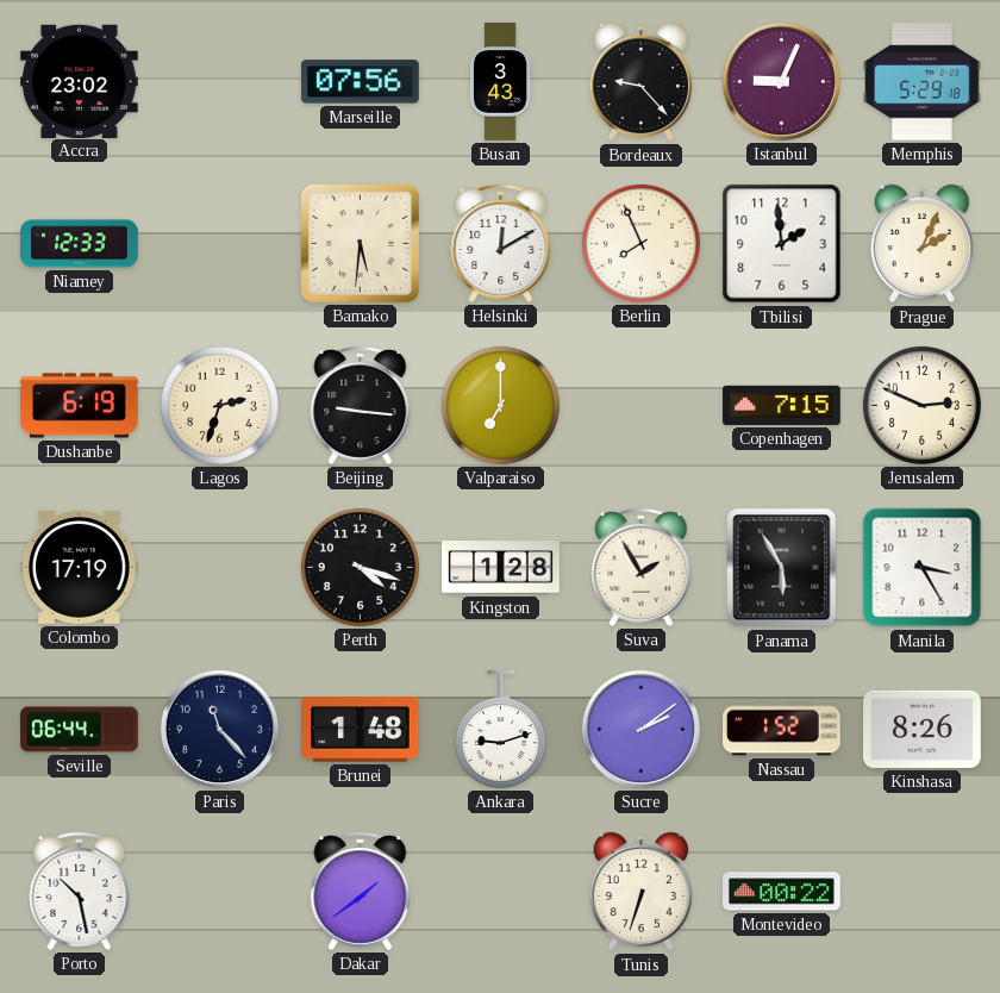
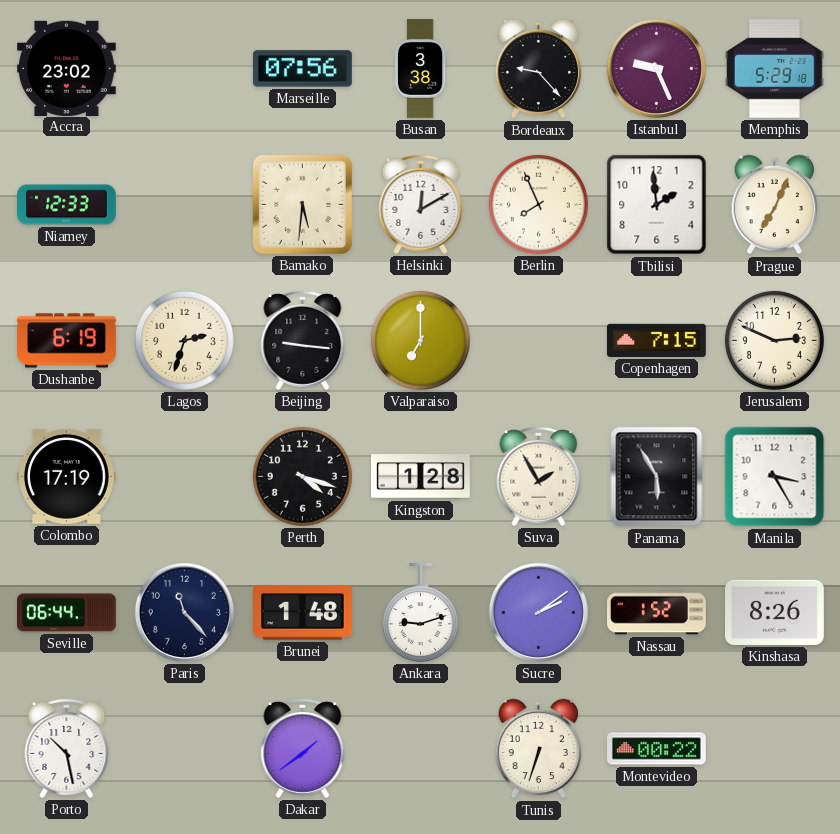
Busan: 3:43 -> 3:38
Istanbul: 9:04 -> 9:26
Prague: 2:04 -> 7:04
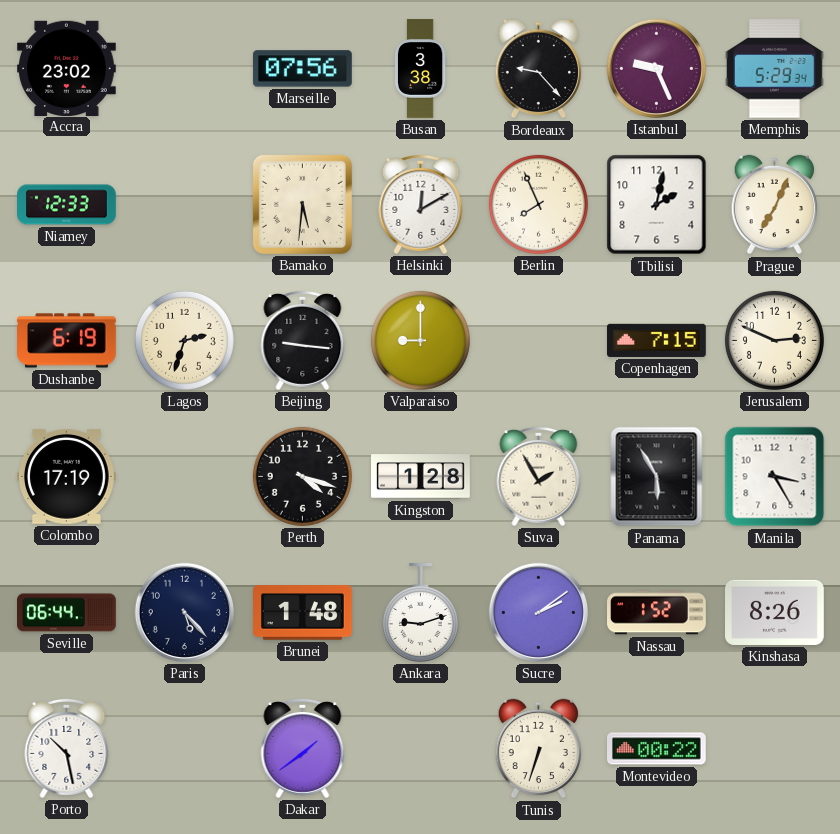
Memphis: 5:29:18 -> 5:29:34
Tbilisi: 1:59 -> 2:02
Valparaiso: 7:00 -> 9:00
Paris: 11:23 -> 5:23
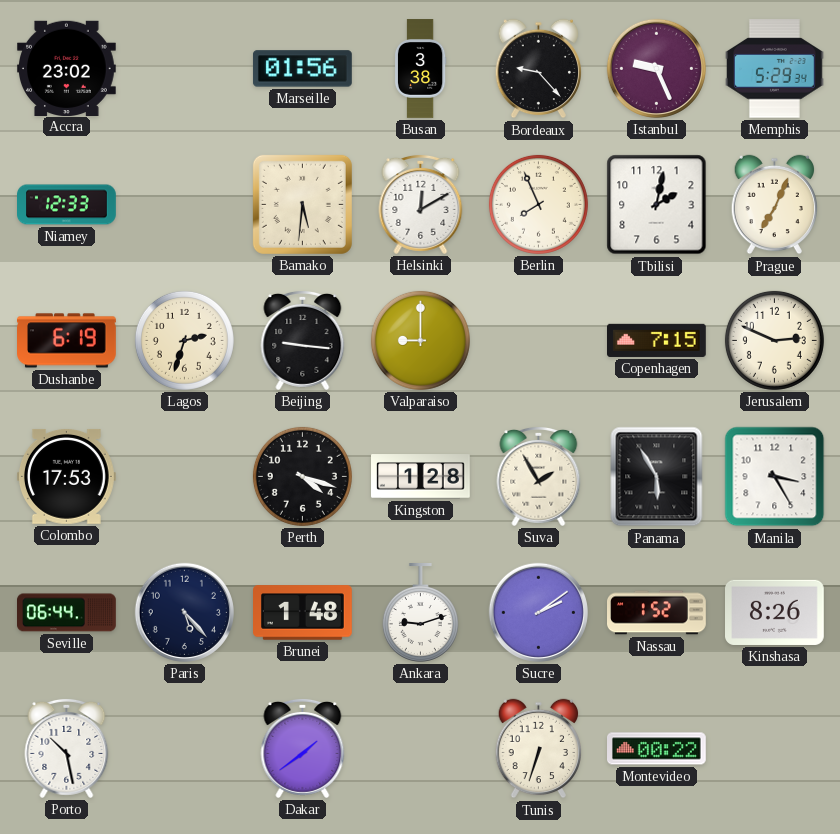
Marseille: 07:56 -> 01:56
Colombo: 17:19 -> 17:53
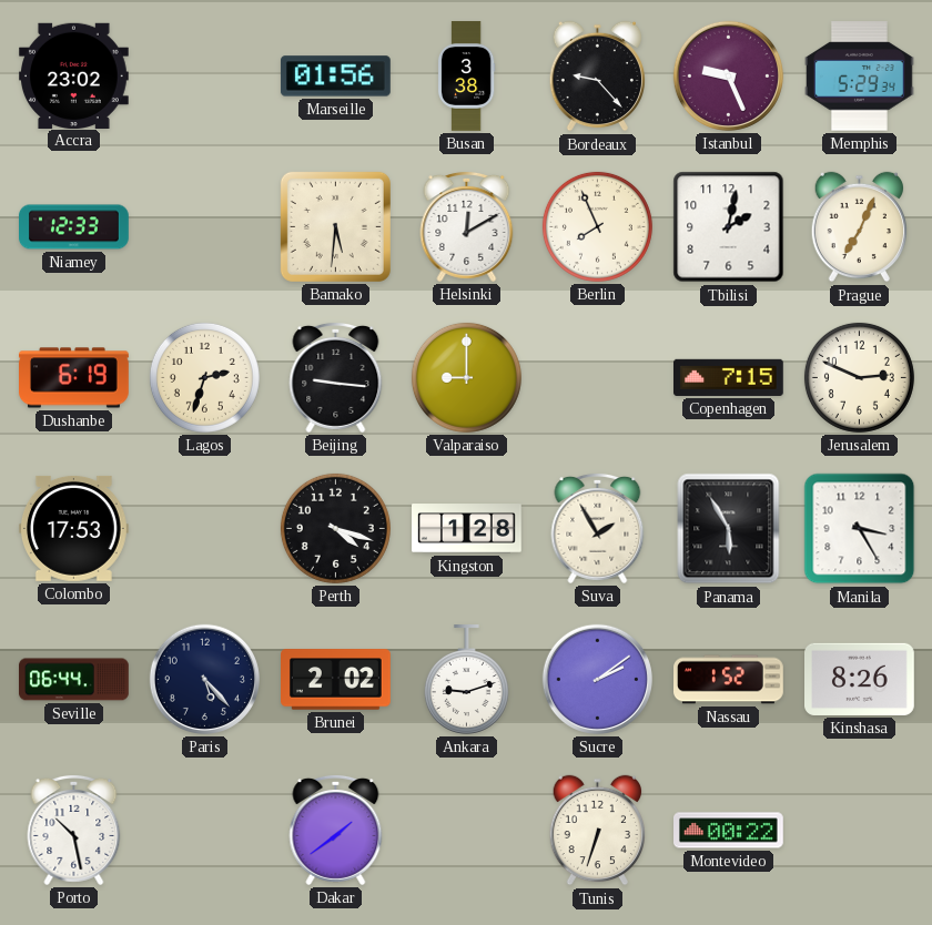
Brunei: 1:48 -> 2:02
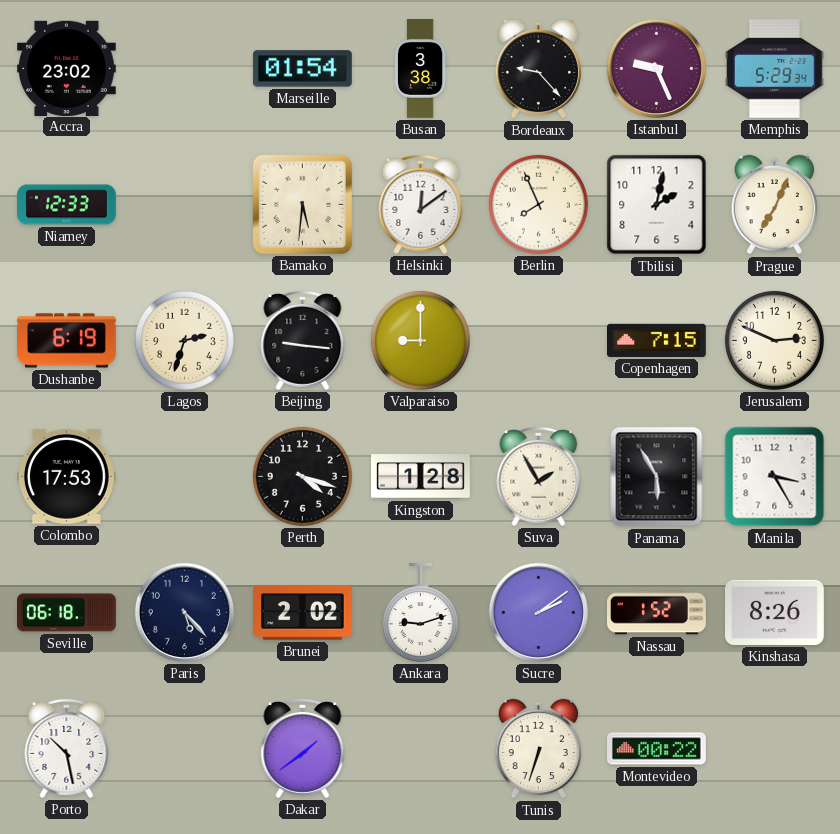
Marseille: 01:56 -> 01:54
Helsinki: 12:10 -> 12:09
Seville: 06:44 -> 06:18
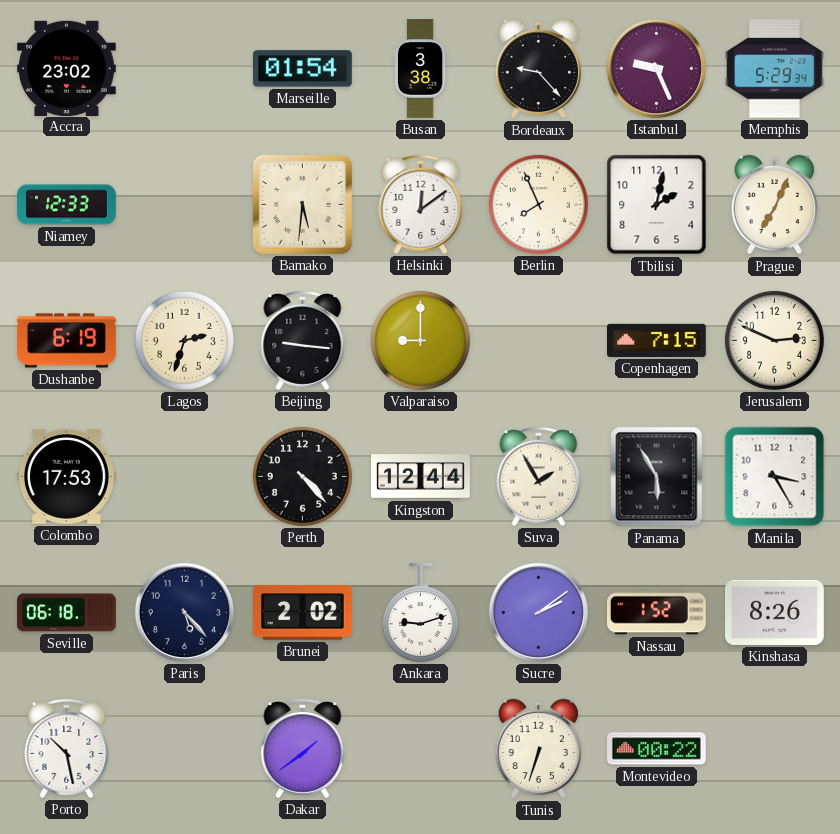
Perth: 4:18 -> 4:23
Kingston: 1:28 -> 12:44
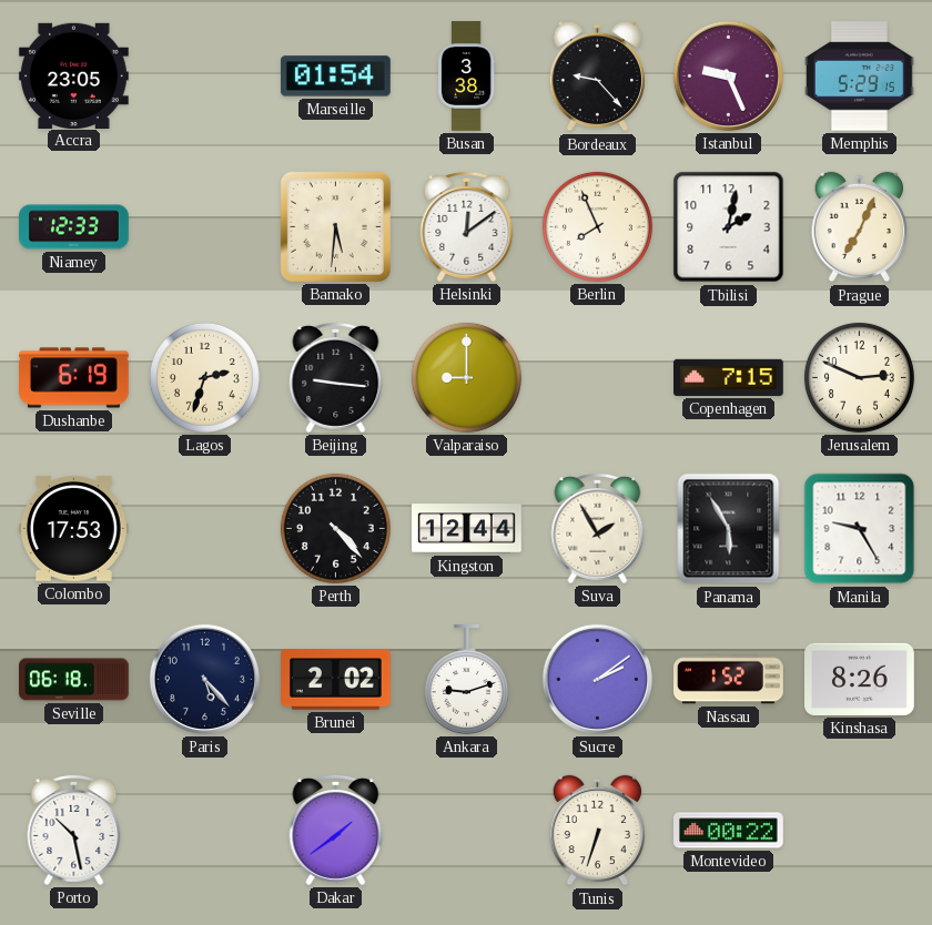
Accra: 23:02 -> 23:05
Memphis: 5:29:34 -> 5:29:15
Manila: 3:25 -> 9:25
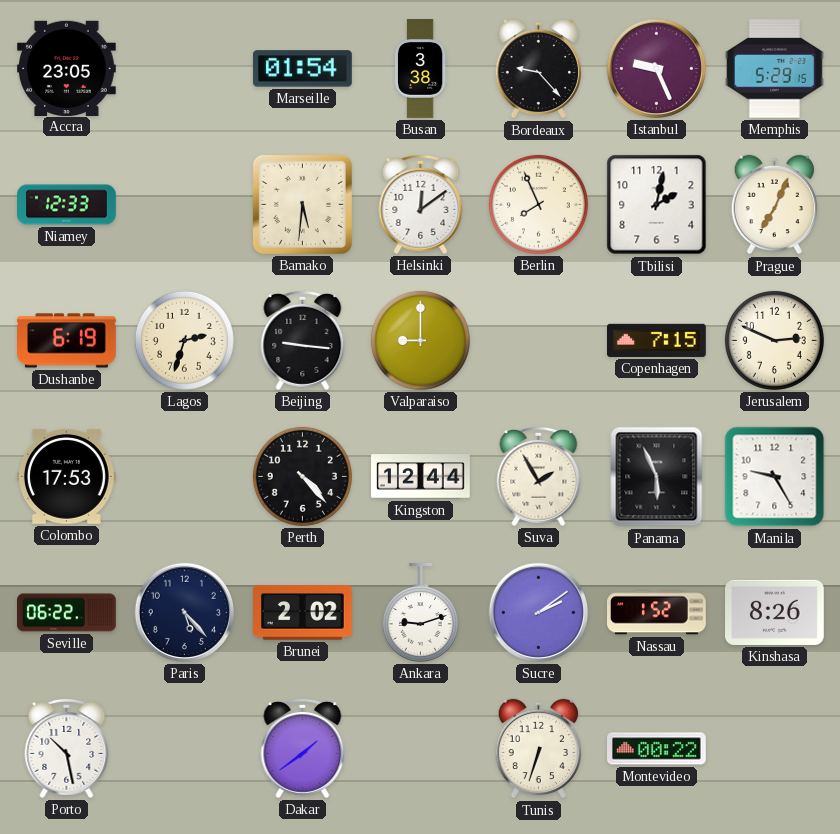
Panama: 5:55 -> 5:56
Seville: 06:18 -> 06:22
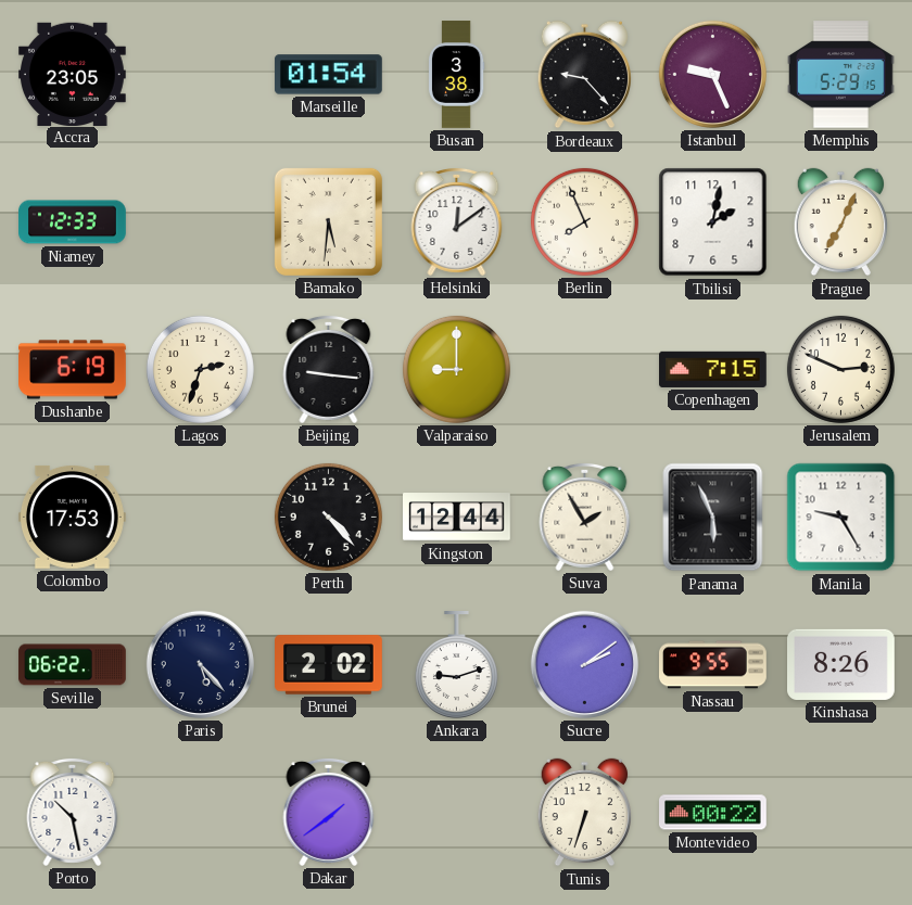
Nassau: 1:52 -> 9:55
